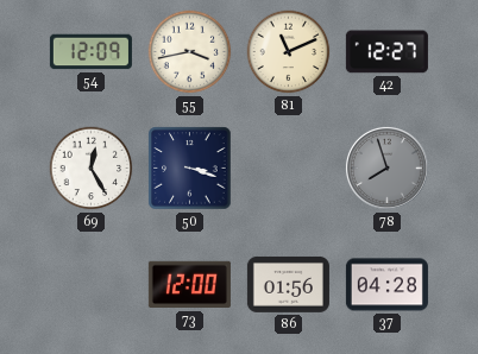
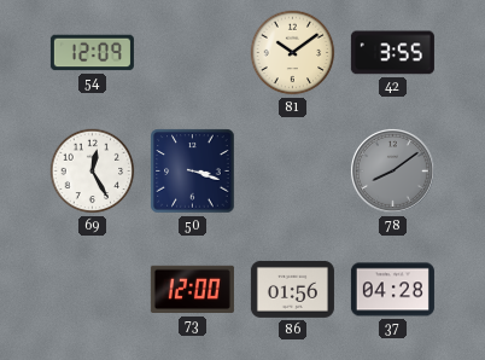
55: 3:43 -> none
81: 11:11 -> 10:09
42: 12:27 -> 3:55
78: 7:57 -> 8:09
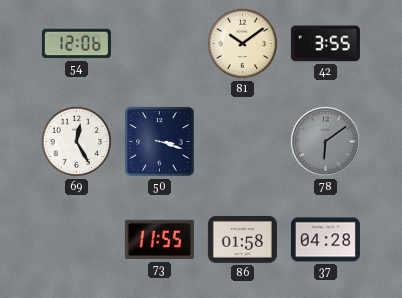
54: 12:09 -> 12:06
78: 8:09 -> 6:09
73: 12:00 -> 11:55
86: 01:56 -> 01:58
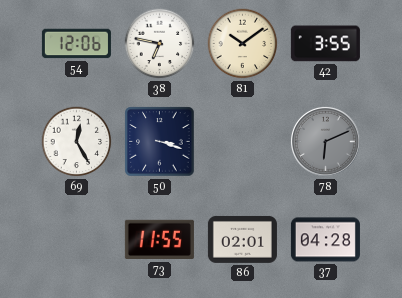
38: none -> 6:47
78: 6:09 -> 6:11
86: 01:58 -> 02:01
